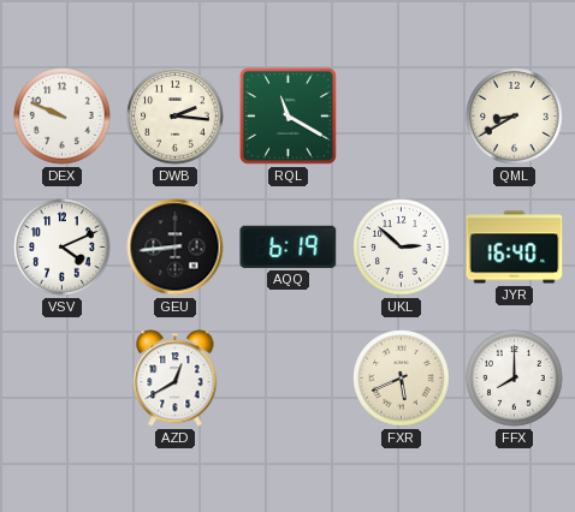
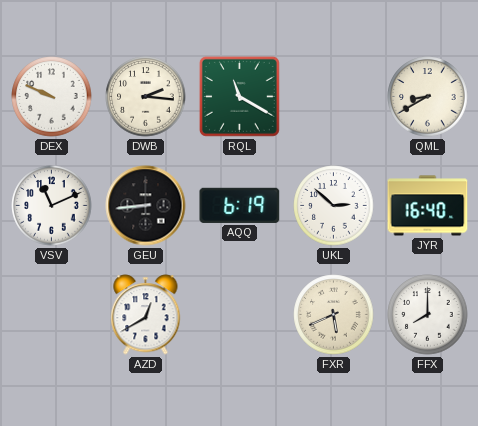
VSV: 4:11 -> 11:11
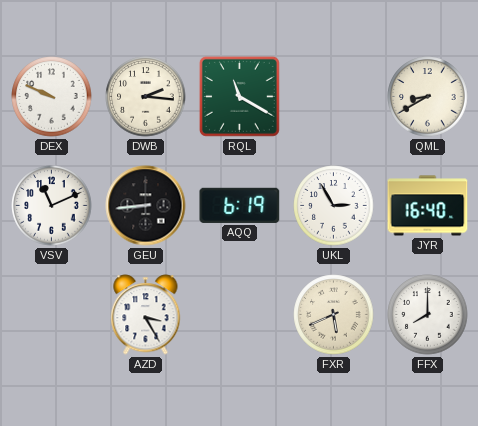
UKL: 2:52 -> 2:55
AZD: 12:40 -> 3:25
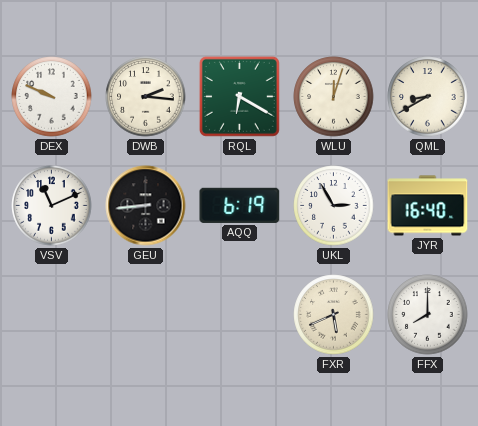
RQL: 11:20 -> 6:20
WLU: none -> 12:03
AZD: 3:25 -> none
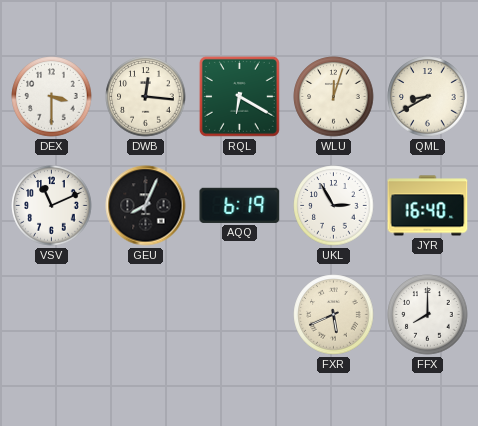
DEX: 9:49 -> 3:30
DWB: 2:16 -> 12:16
GEU: 8:44 -> 8:04
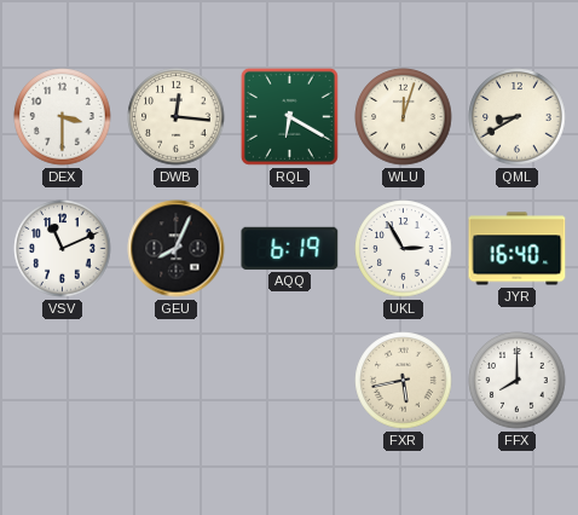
FXR: 5:41 -> 5:43
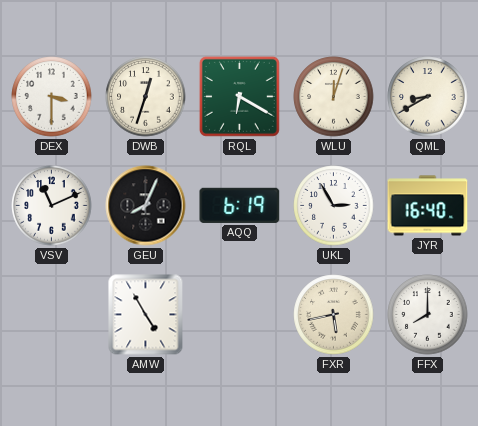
DWB: 12:16 -> 12:33
AMW: none -> 4:55
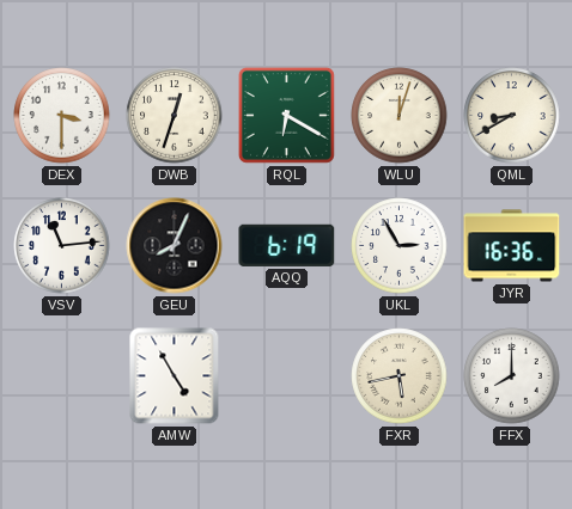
VSV: 11:11 -> 11:14
JYR: 16:40 -> 16:36
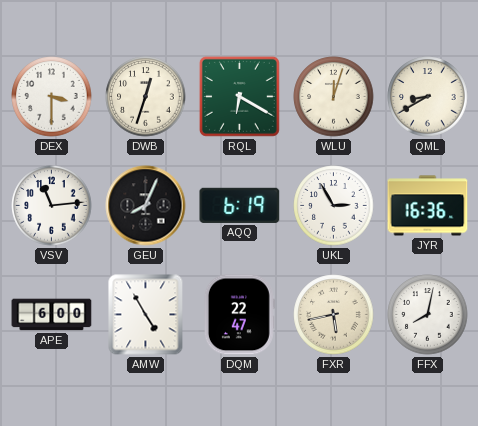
APE: none -> 6:00
DQM: none -> 22:47
FFX: 8:00 -> 8:02
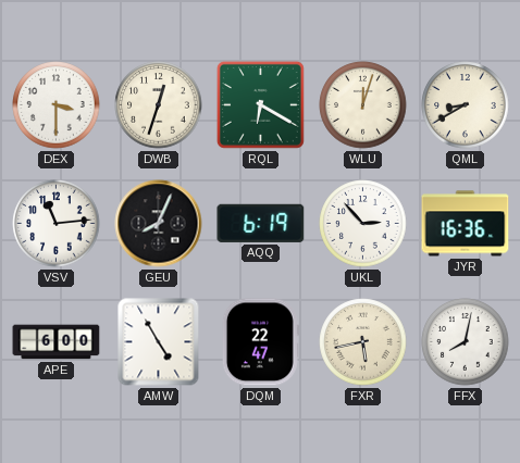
UKL: 2:55 -> 2:53
